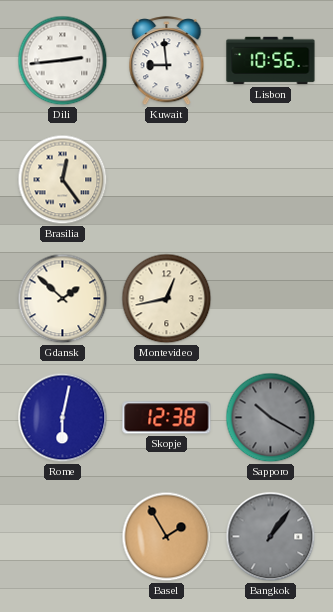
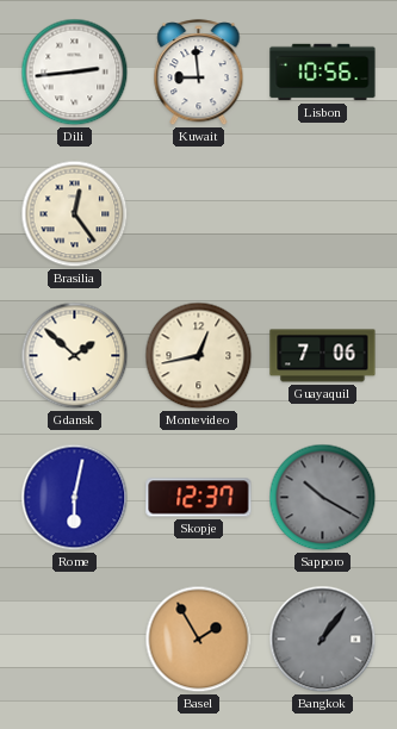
Guayaquil: none -> 7:06
Skopje: 12:38 -> 12:37
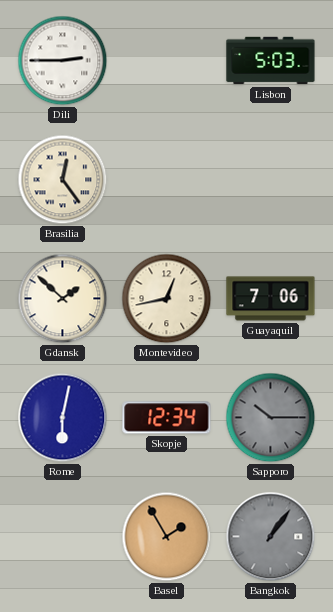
Dili: 2:44 -> 2:45
Kuwait: 8:59 -> none
Lisbon: 10:56 -> 5:03
Skopje: 12:37 -> 12:34
Sapporo: 10:20 -> 10:15
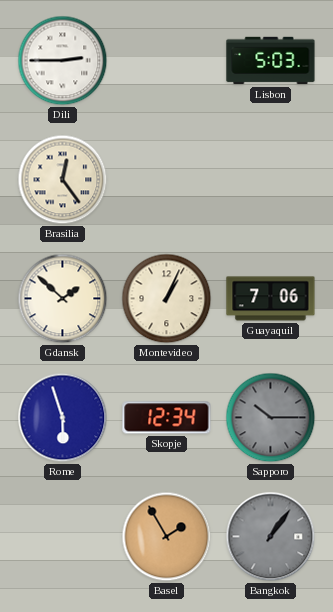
Montevideo: 12:43 -> 1:04
Rome: 6:02 -> 5:57
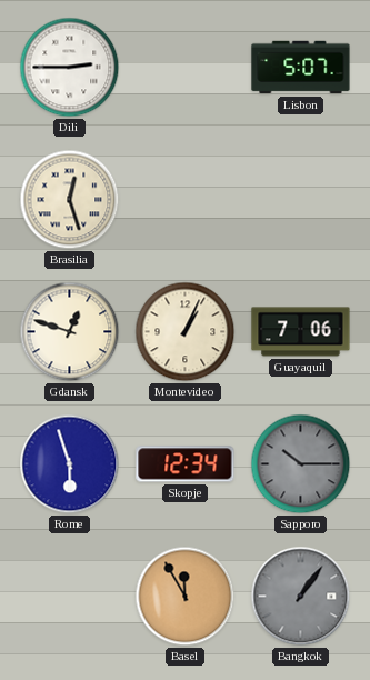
Lisbon: 5:03 -> 5:07
Brasilia: 12:24 -> 12:27
Gdansk: 1:52 -> 12:48
Basel: 1:55 -> 11:55
